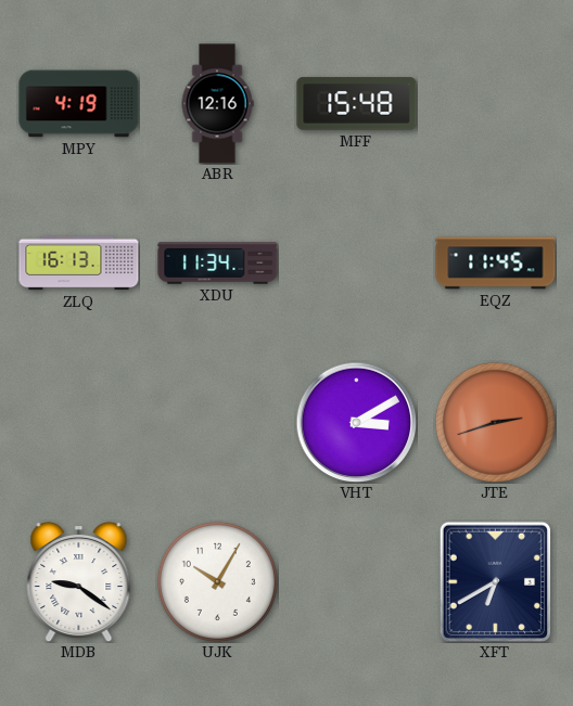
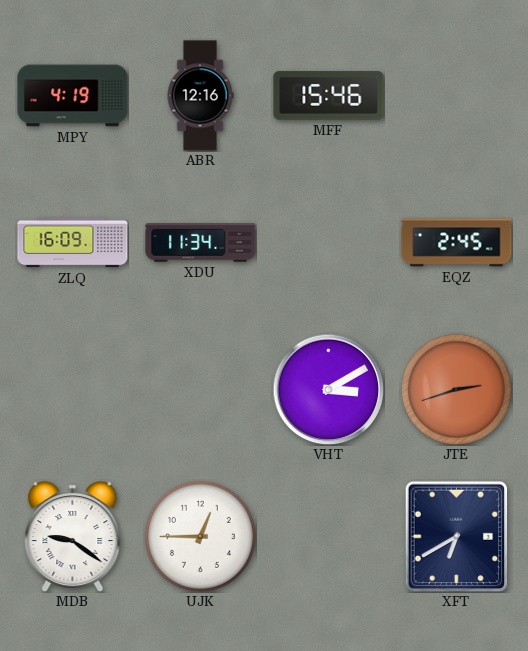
MFF: 15:48 -> 15:46
ZLQ: 16:13 -> 16:09
EQZ: 11:45 -> 2:45
UJK: 10:05 -> 12:45
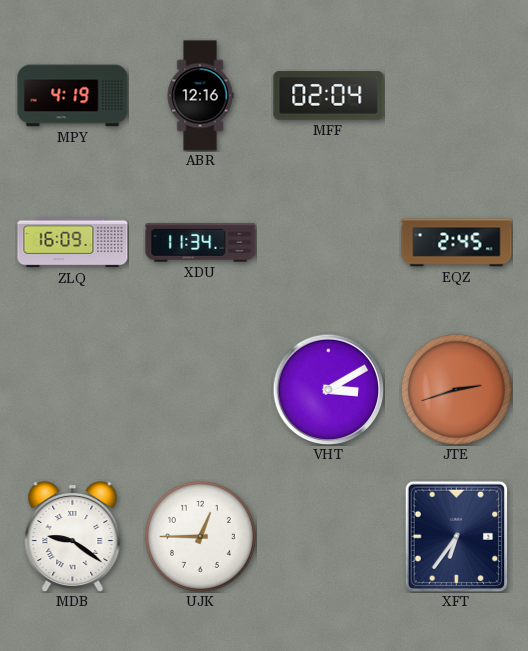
MFF: 15:46 -> 02:04
XFT: 6:40 -> 6:36
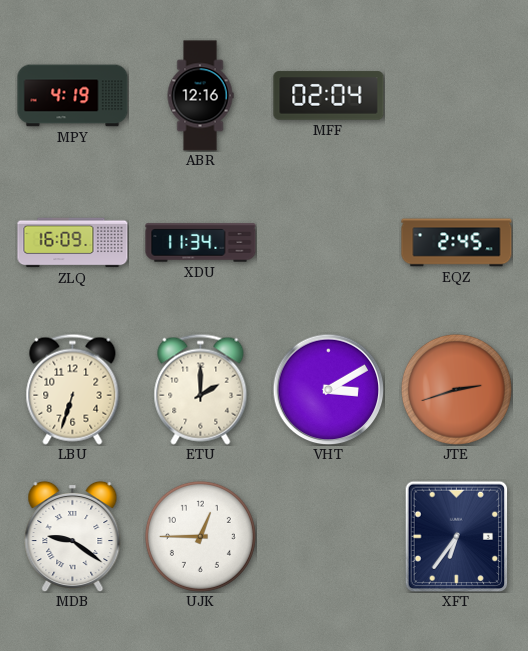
LBU: none -> 6:33
ETU: none -> 2:00
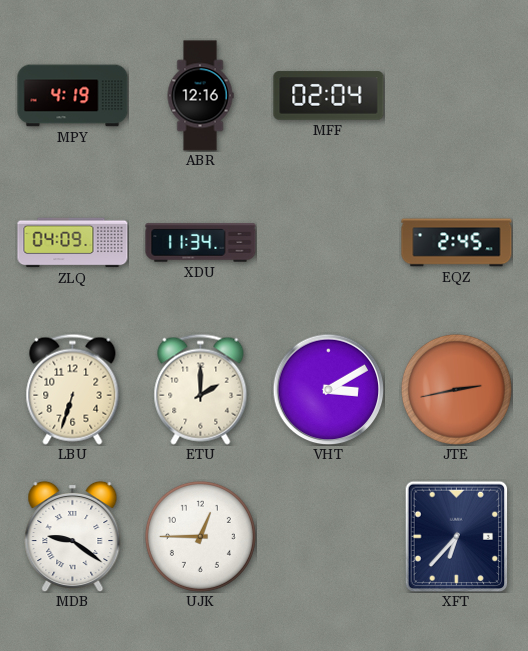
ZLQ: 16:09 -> 04:09
JTE: 2:42 -> 2:43
XFT: 6:36 -> 6:37
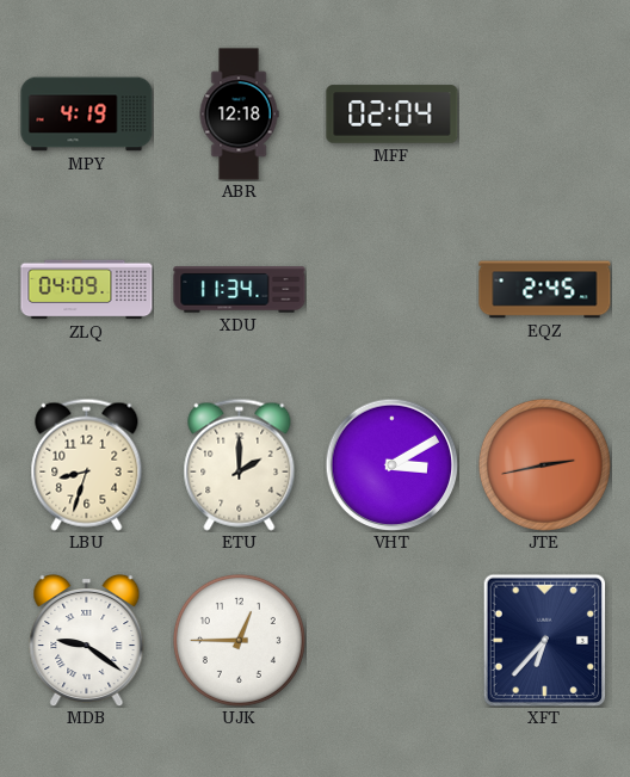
ABR: 12:16 -> 12:18
LBU: 6:33 -> 8:33
